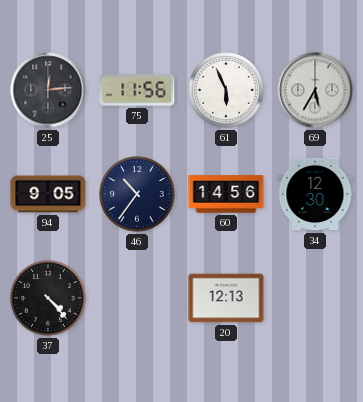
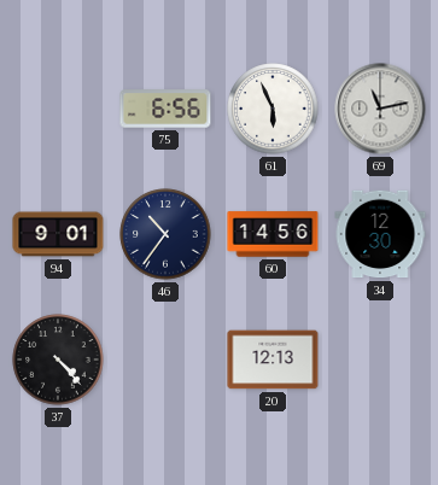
25: 12:14 -> none
75: 11:56 -> 6:56
69: 5:35 -> 11:13
94: 9:05 -> 9:01
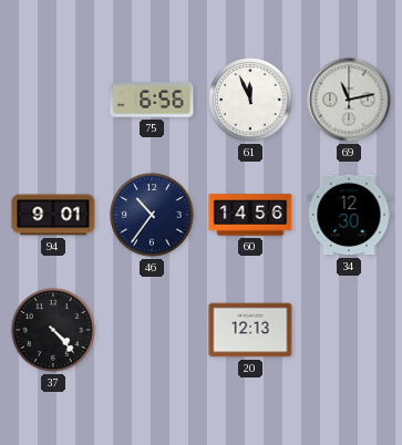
61: 5:56 -> 11:56
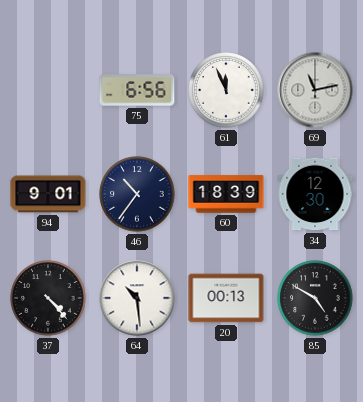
60: 14:56 -> 18:39
64: none -> 10:29
20: 12:13 -> 00:13
85: none -> 4:50
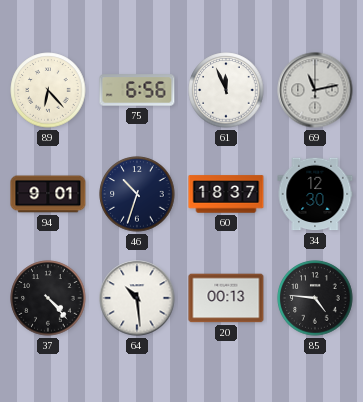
89: none -> 6:23
46: 10:36 -> 10:33
60: 18:39 -> 18:37
85: 4:50 -> 4:46
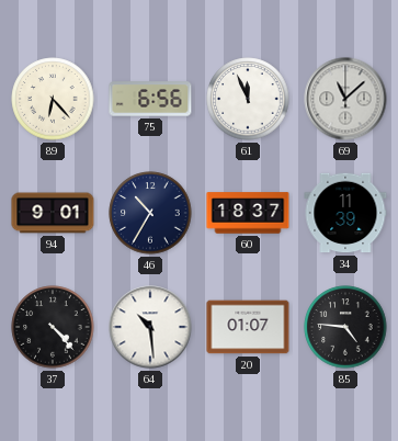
69: 11:13 -> 11:08
46: 10:33 -> 10:35
34: 12:30 -> 11:39
20: 00:13 -> 01:07
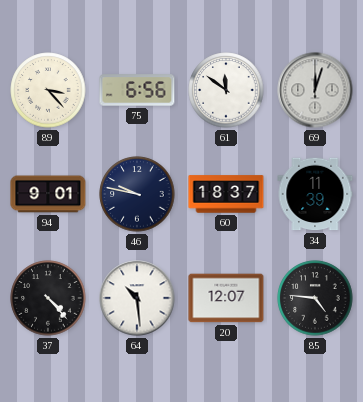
89: 6:23 -> 3:23
61: 11:56 -> 11:51
69: 11:08 -> 12:03
46: 10:35 -> 9:47
20: 01:07 -> 12:07
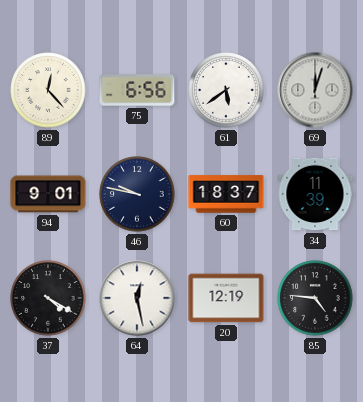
89: 3:23 -> 12:23
61: 11:51 -> 5:39
37: 4:23 -> 4:20
64: 10:29 -> 12:28
20: 12:07 -> 12:19
